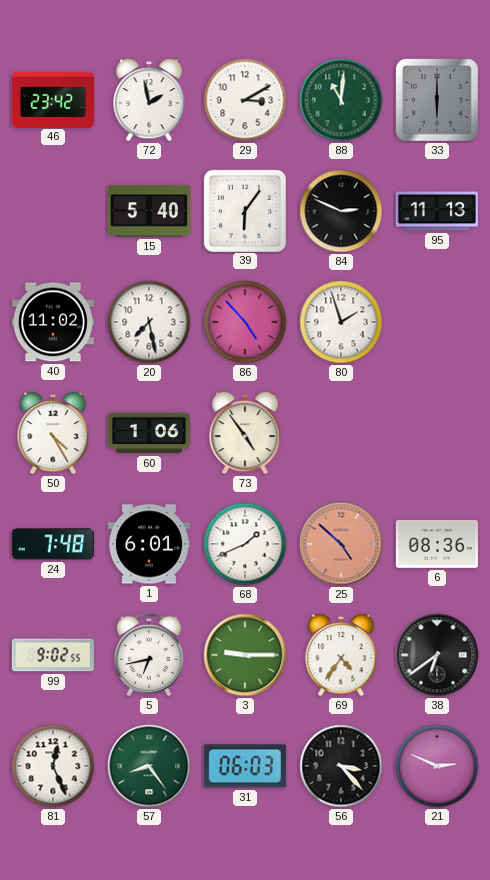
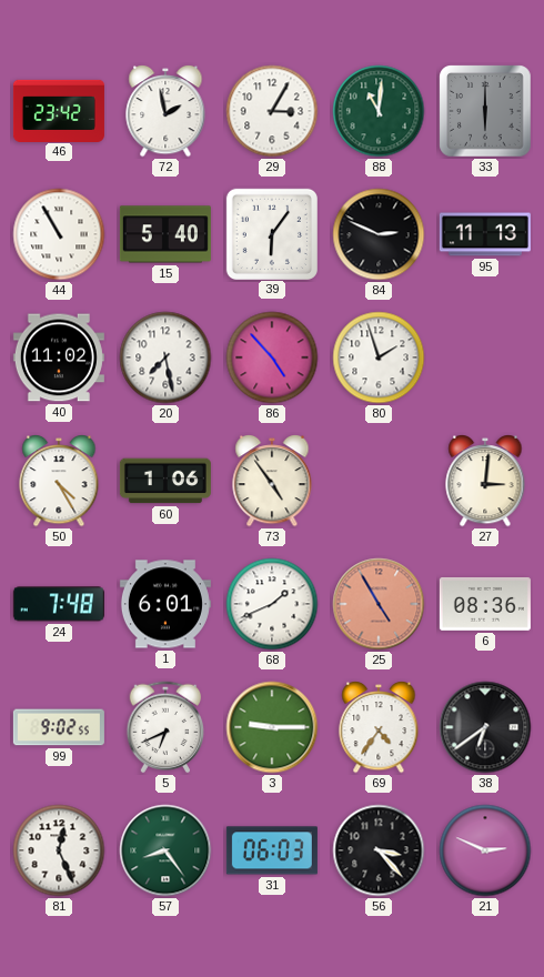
29: 3:10 -> 3:05
44: none -> 10:55
27: none -> 3:01
25: 4:52 -> 4:55
5: 6:43 -> 6:41
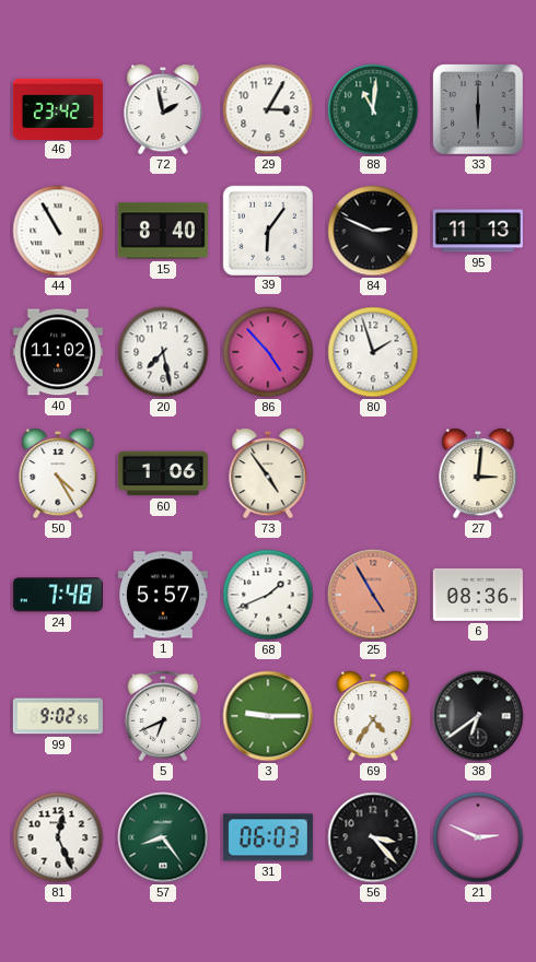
15: 5:40 -> 8:40
1: 6:01 -> 5:57
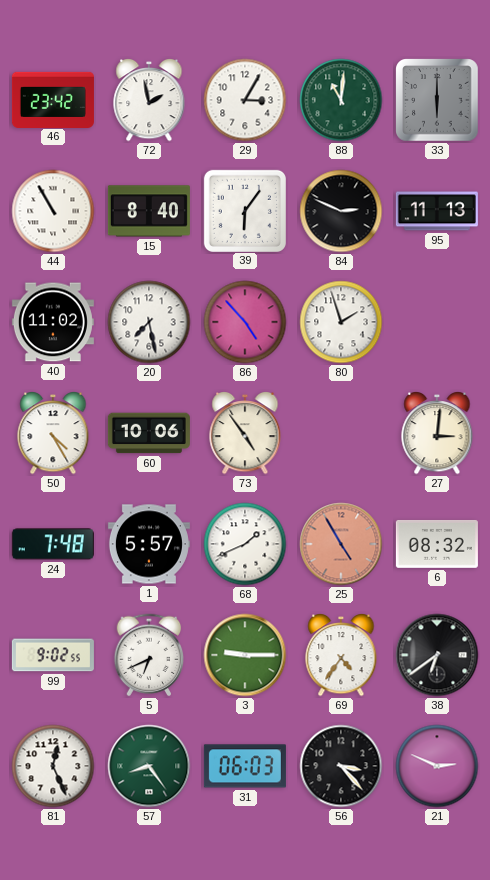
60: 1:06 -> 10:06
6: 08:36 -> 08:32
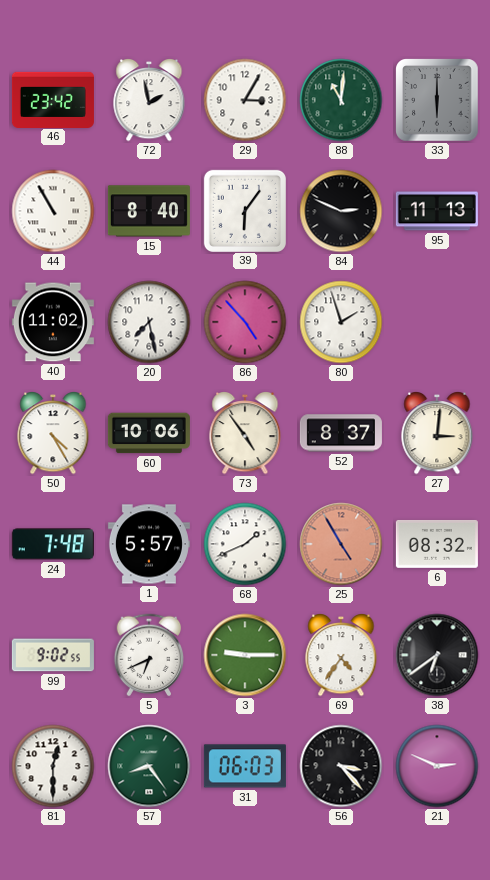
52: none -> 8:37
81: 12:26 -> 12:30
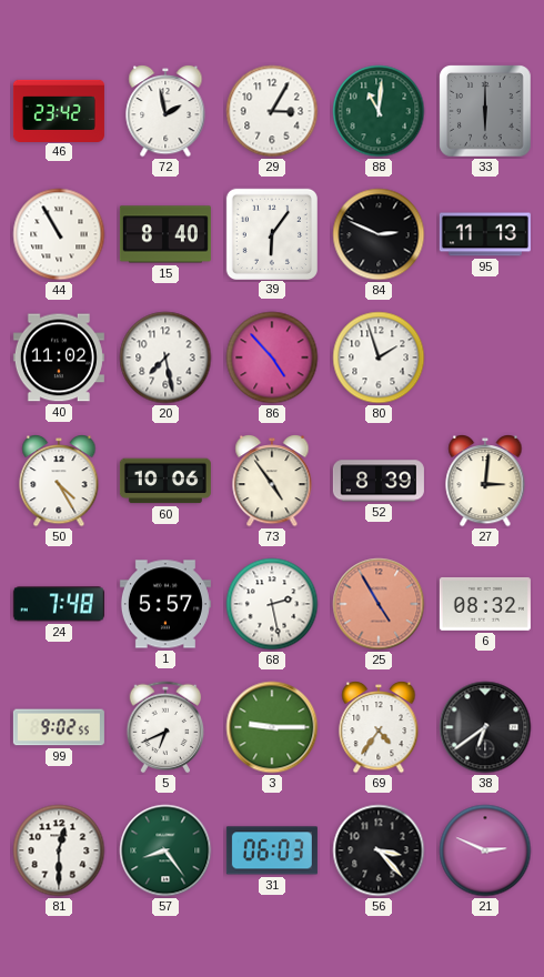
52: 8:37 -> 8:39
68: 1:41 -> 2:28
